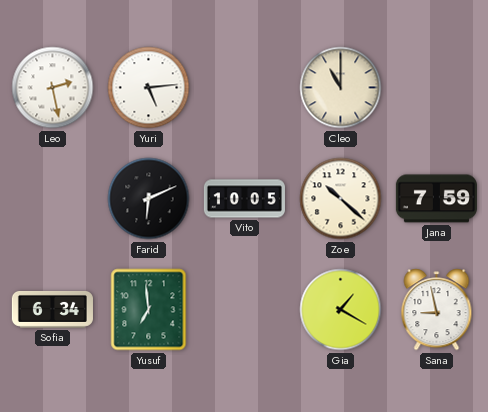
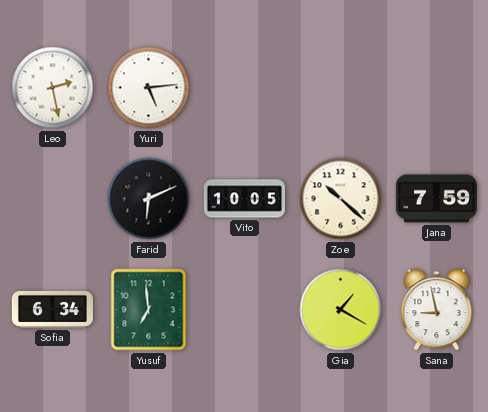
Cleo: 11:00 -> none
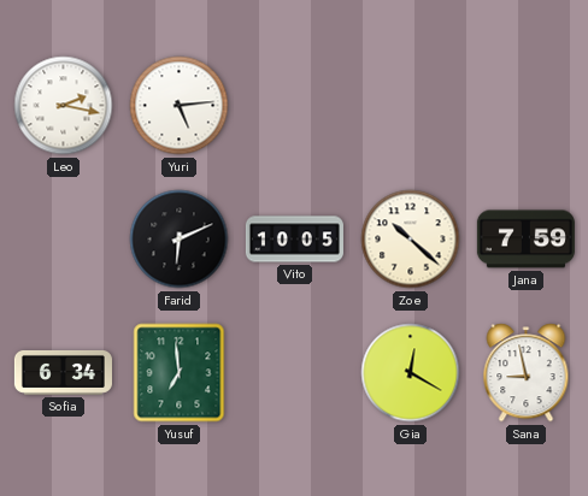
Leo: 2:28 -> 2:17
Gia: 1:20 -> 12:20
